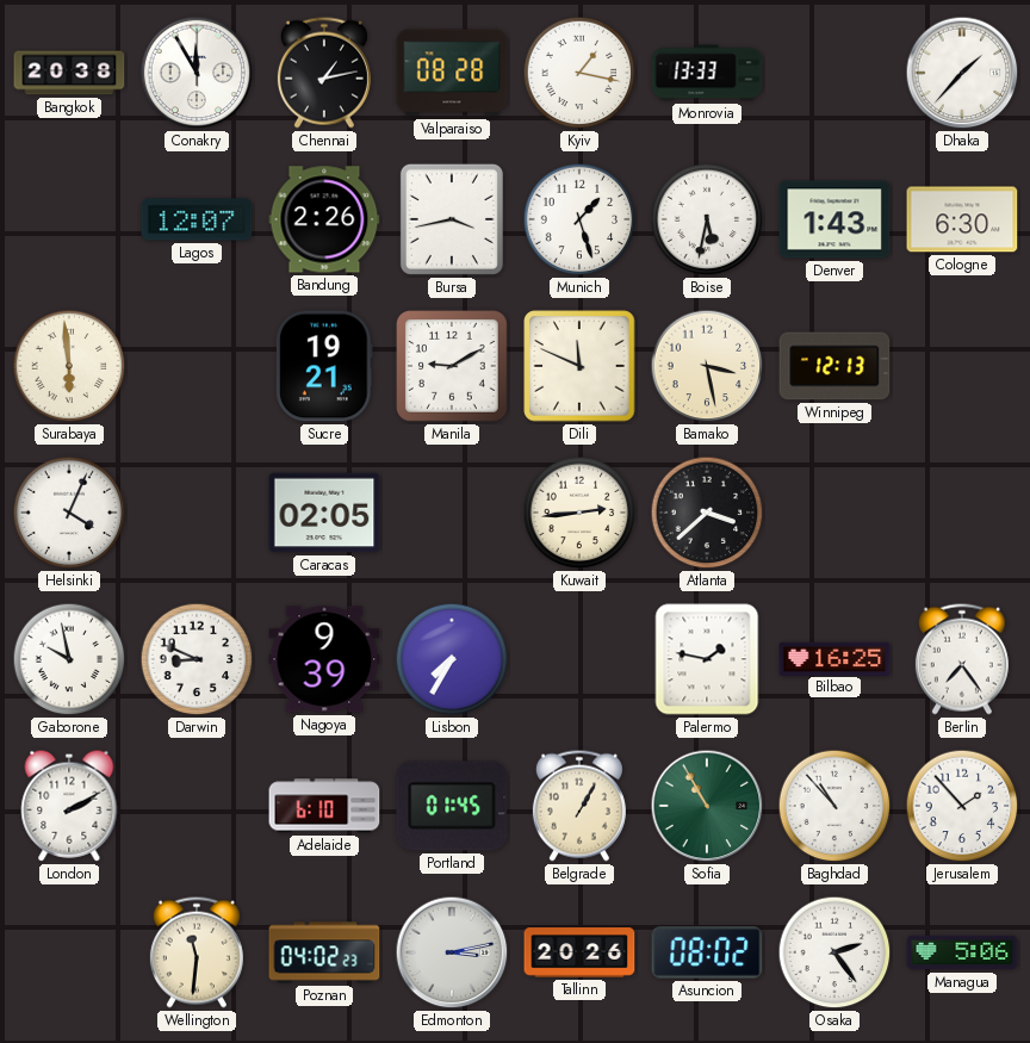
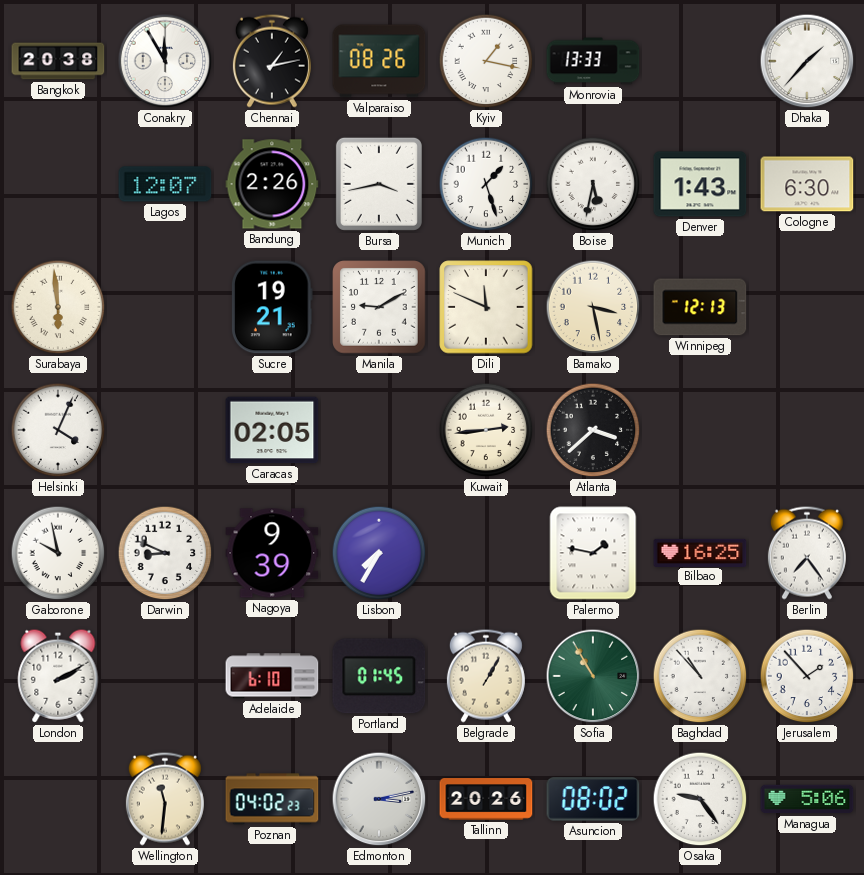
Valparaiso: 08:28 -> 08:26
Osaka: 2:24 -> 9:24
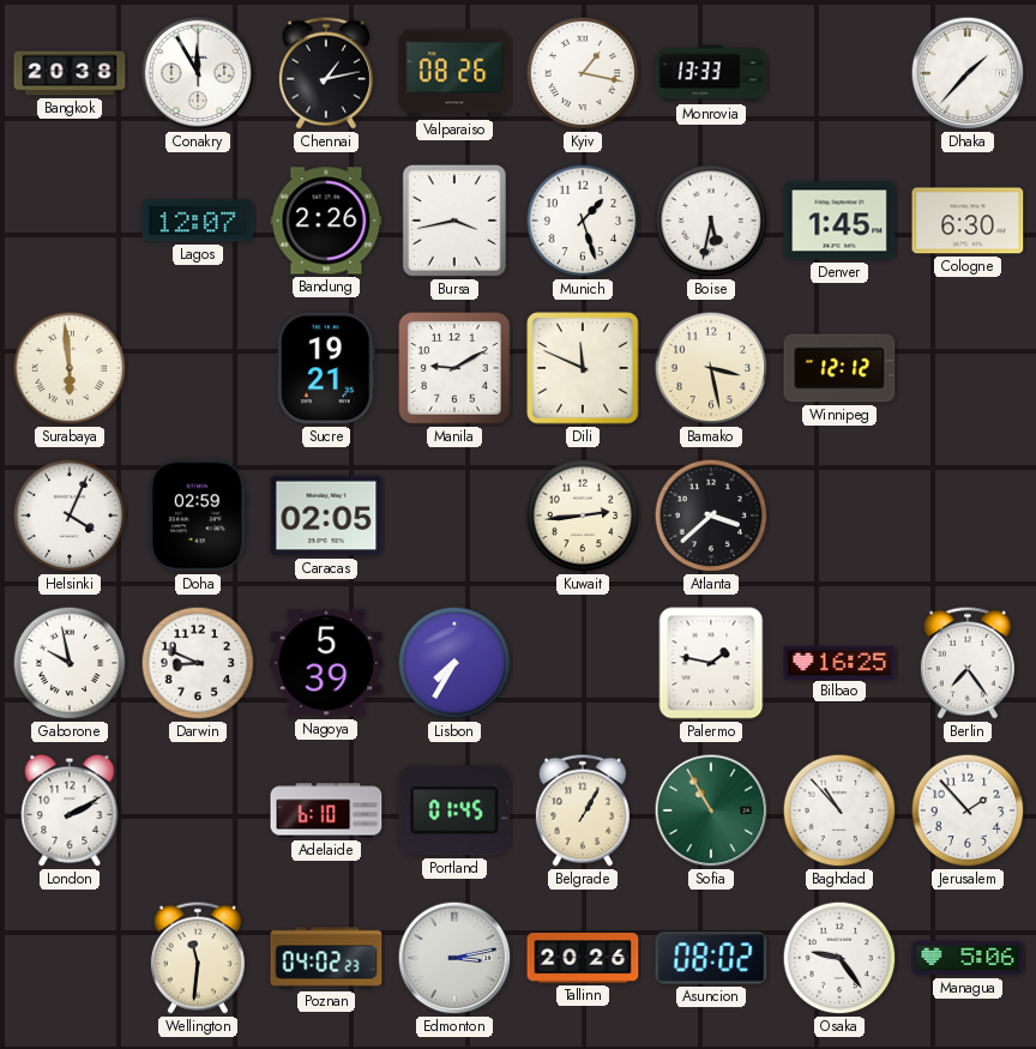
Denver: 1:43 -> 1:45
Winnipeg: 12:13 -> 12:12
Doha: none -> 02:59
Nagoya: 9:39 -> 5:39
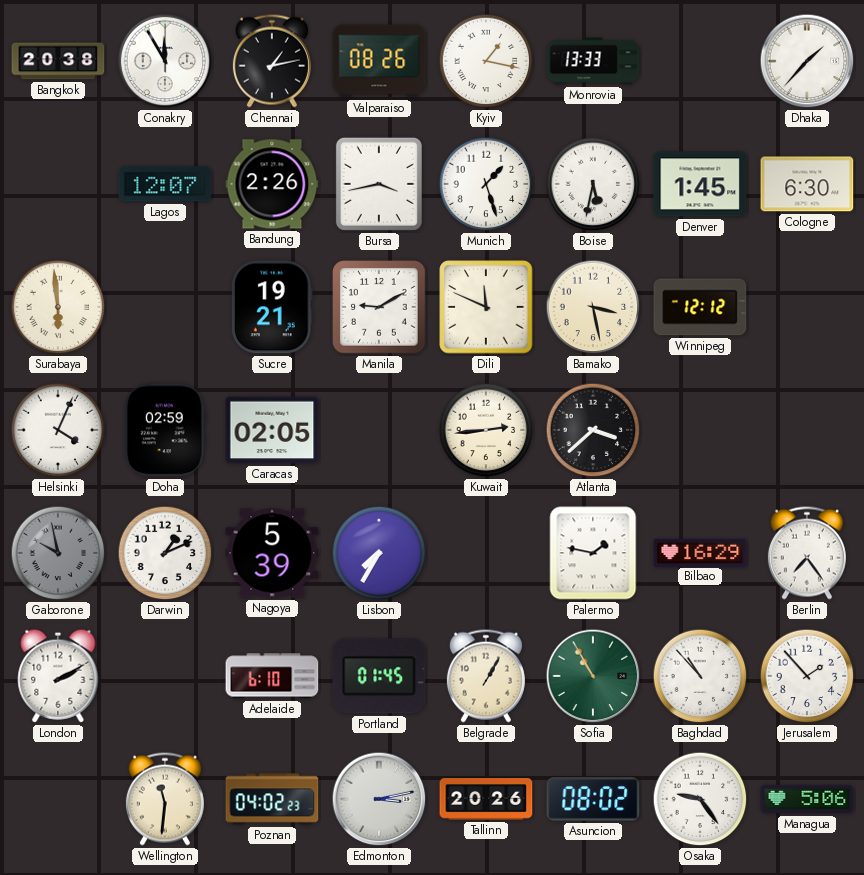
Gaborone dial: white -> grey
Darwin: 8:49 -> 1:11
Bilbao: 16:25 -> 16:29
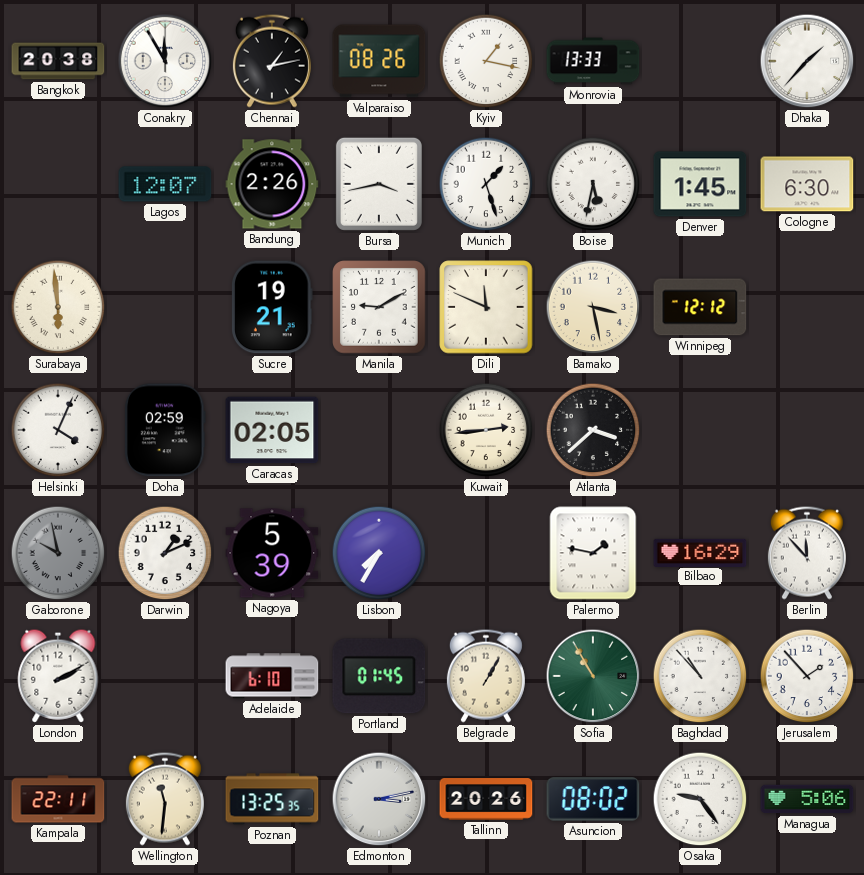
Berlin: 7:24 -> 11:53
Kampala: none -> 22:11
Poznan: 04:02 -> 13:25
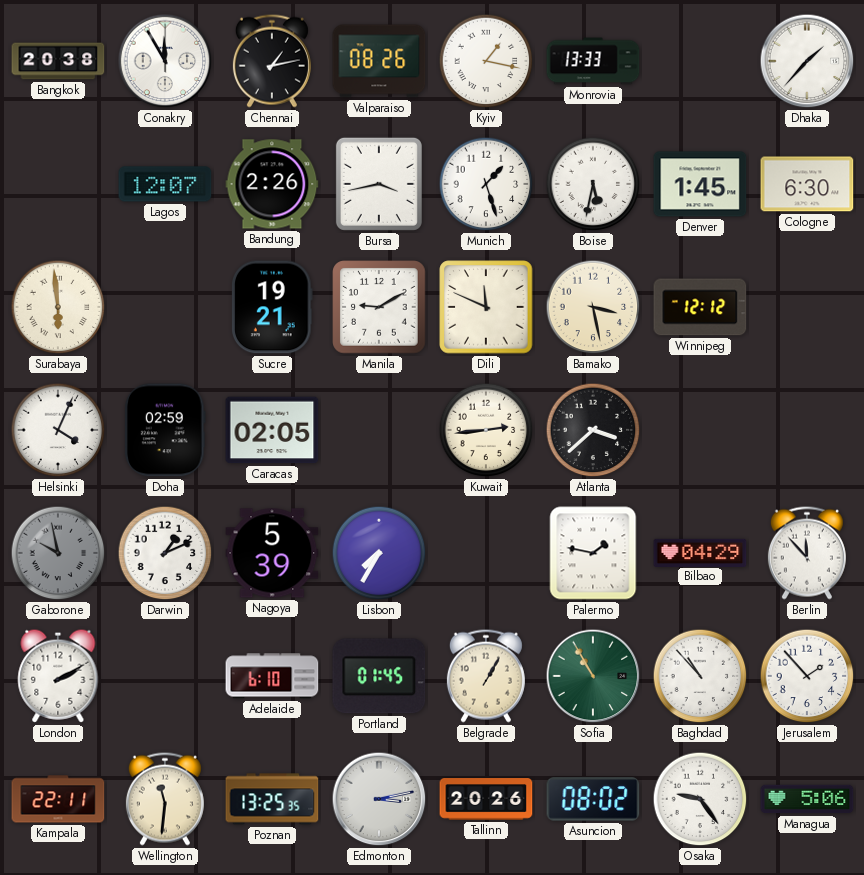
Bilbao: 16:29 -> 04:29
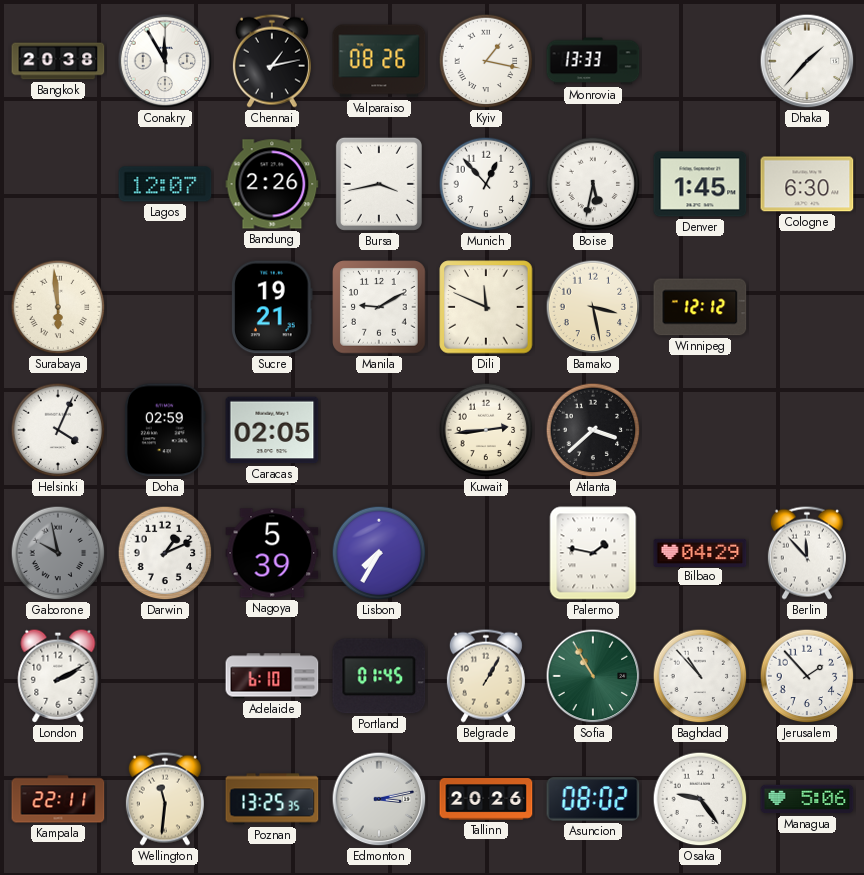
Munich: 1:27 -> 12:53
